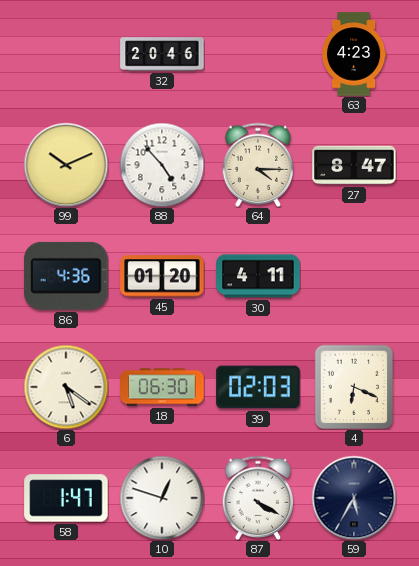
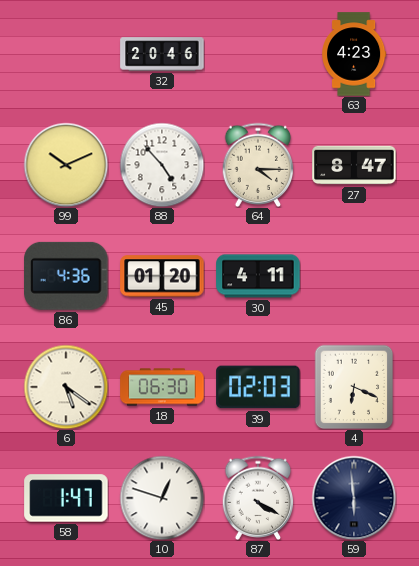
59: 5:35 -> 5:59
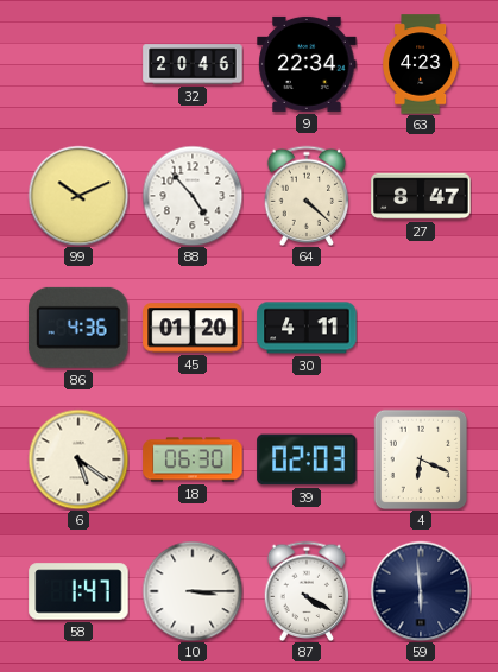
9: none -> 22:34
64: 4:15 -> 4:22
10: 12:48 -> 3:15
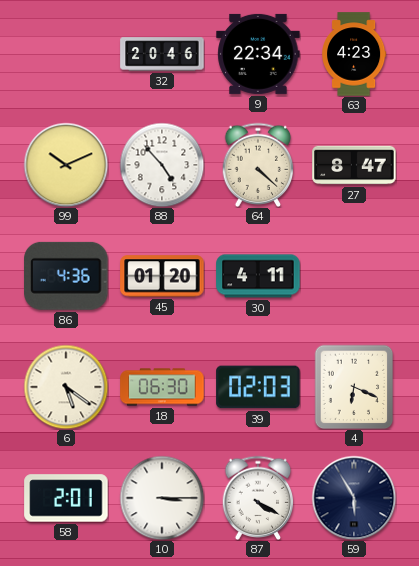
58: 1:47 -> 2:01
59: 5:59 -> 5:55
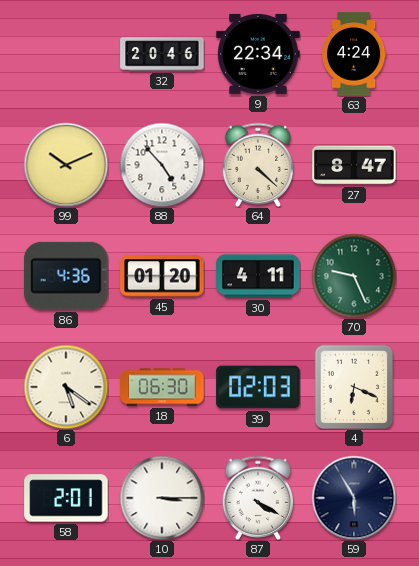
63: 4:23 -> 4:24
70: none -> 9:26
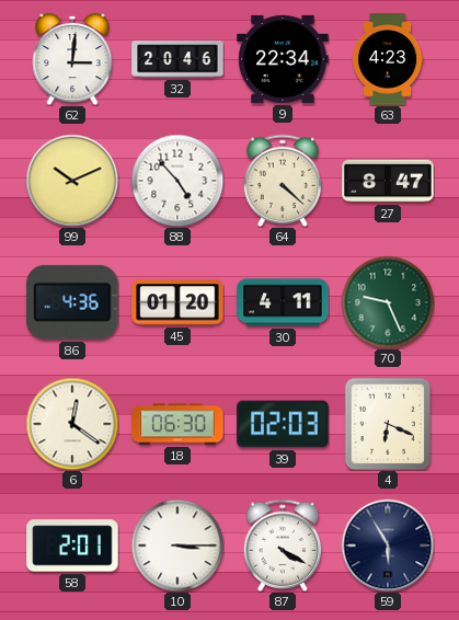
62: none -> 3:01
63: 4:24 -> 4:23
6: 5:21 -> 12:21
